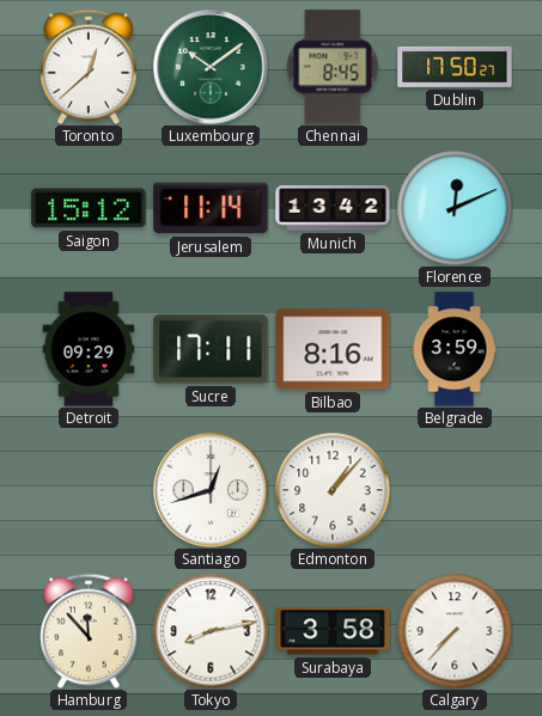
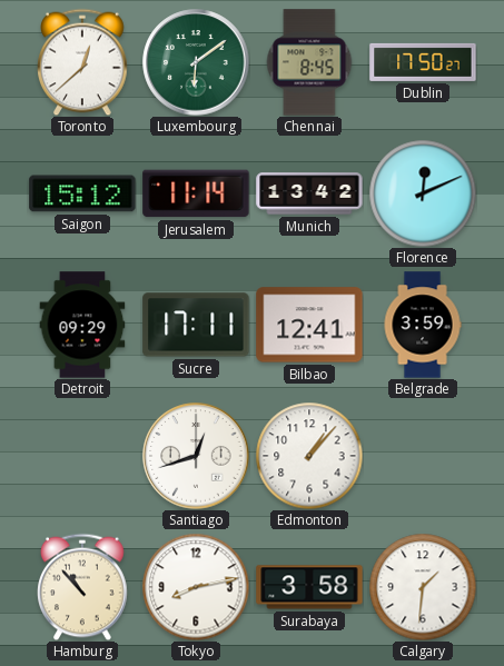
Luxembourg: 10:09 -> 6:09
Bilbao: 8:16 -> 12:41
Hamburg: 11:53 -> 10:53
Calgary: 7:37 -> 1:31
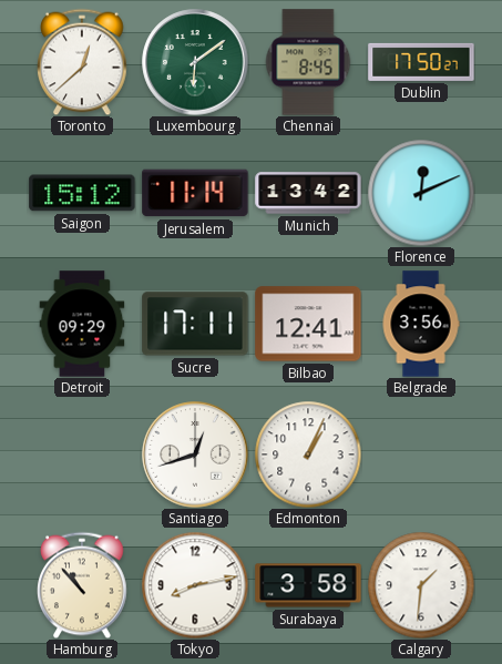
Belgrade: 3:59 -> 3:56
Edmonton: 1:07 -> 1:04
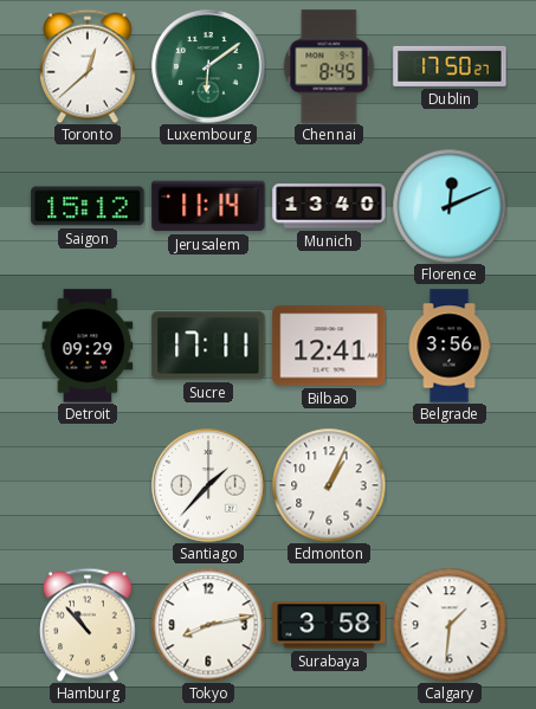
Munich: 13:42 -> 13:40
Santiago: 12:42 -> 1:37
